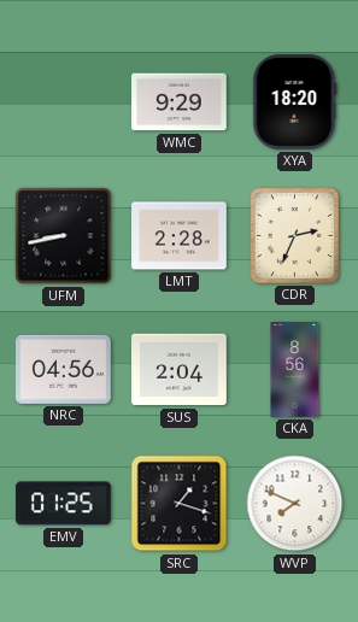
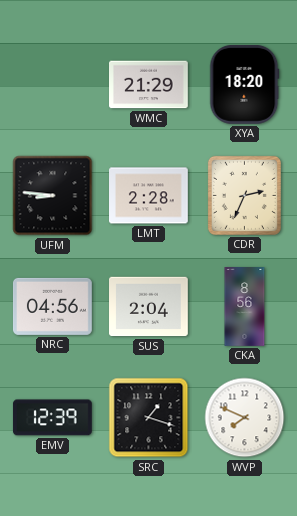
WMC: 9:29 -> 21:29
UFM: 8:43 -> 8:46
EMV: 01:25 -> 12:39
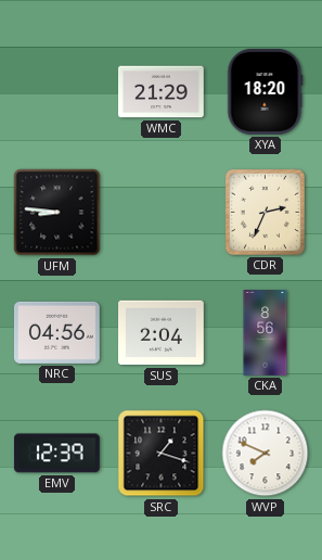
LMT: 2:28 -> none
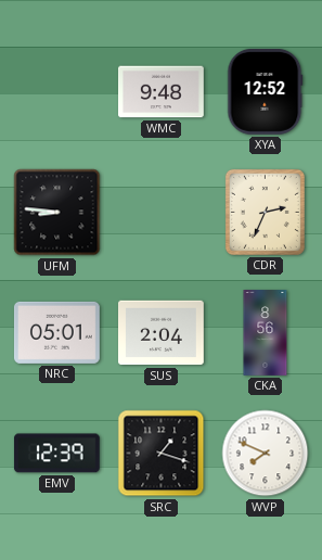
WMC: 21:29 -> 9:48
XYA: 18:20 -> 12:52
NRC: 04:56 -> 05:01
